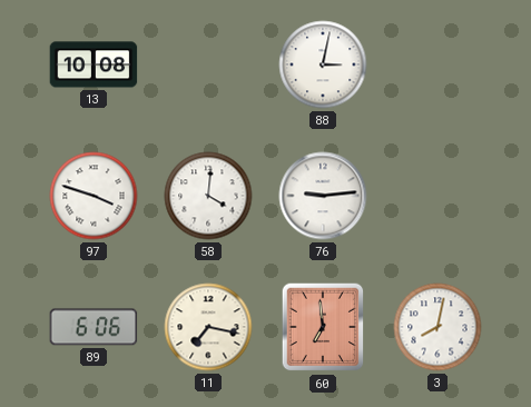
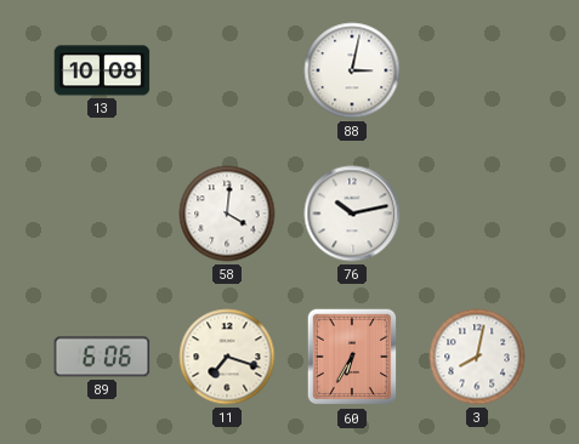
97: 3:48 -> none
76: 9:14 -> 10:13
11: 7:17 -> 7:18
60: 6:59 -> 6:35
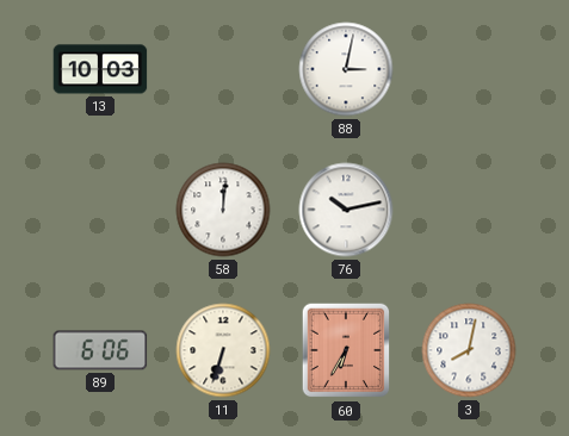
13: 10:08 -> 10:03
58: 4:01 -> 12:01
11: 7:18 -> 6:33
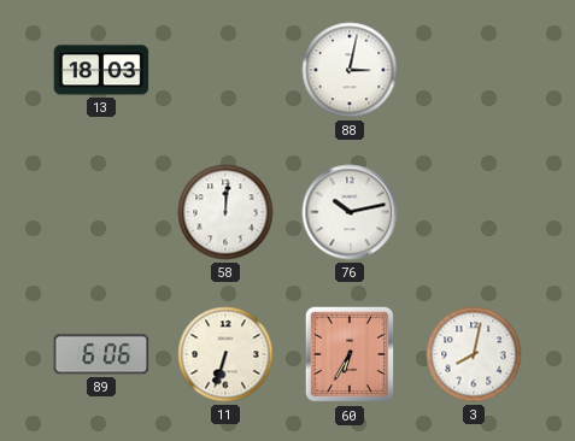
13: 10:03 -> 18:03
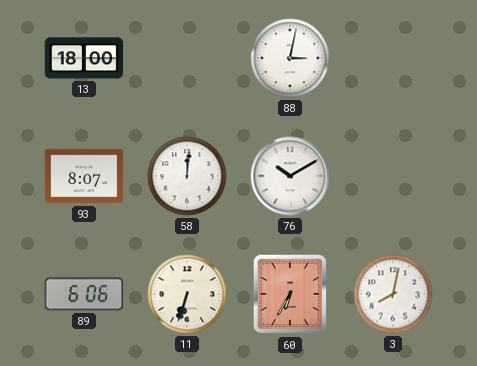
13: 18:03 -> 18:00
93: none -> 8:07
76: 10:13 -> 10:10
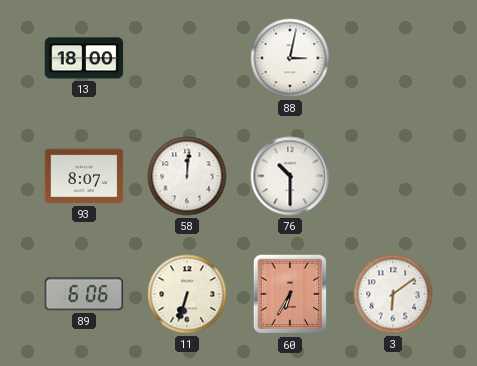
76: 10:10 -> 10:30
3: 8:02 -> 6:09
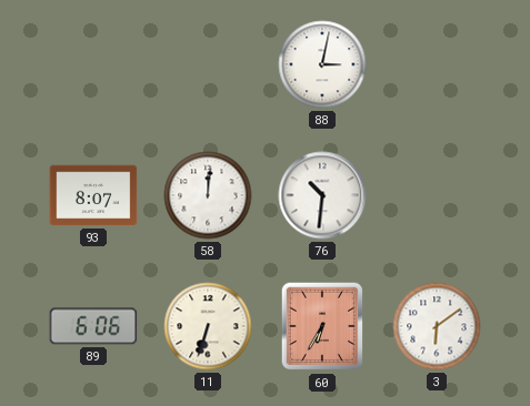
13: 18:00 -> none
76: 10:30 -> 10:31
